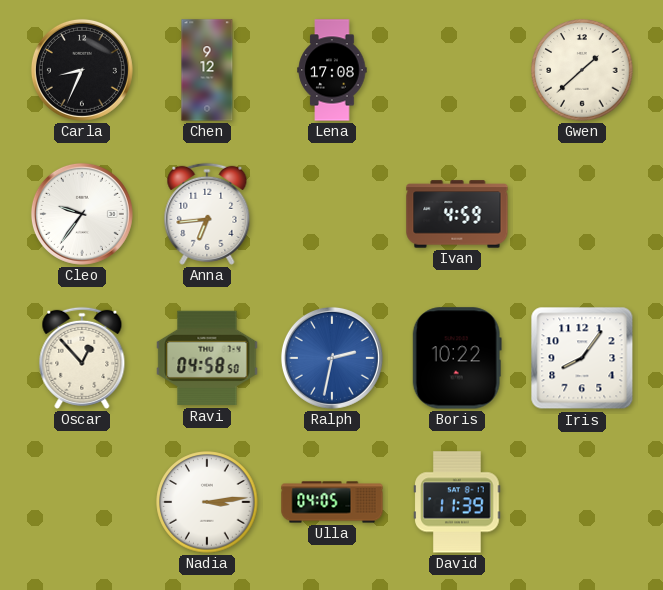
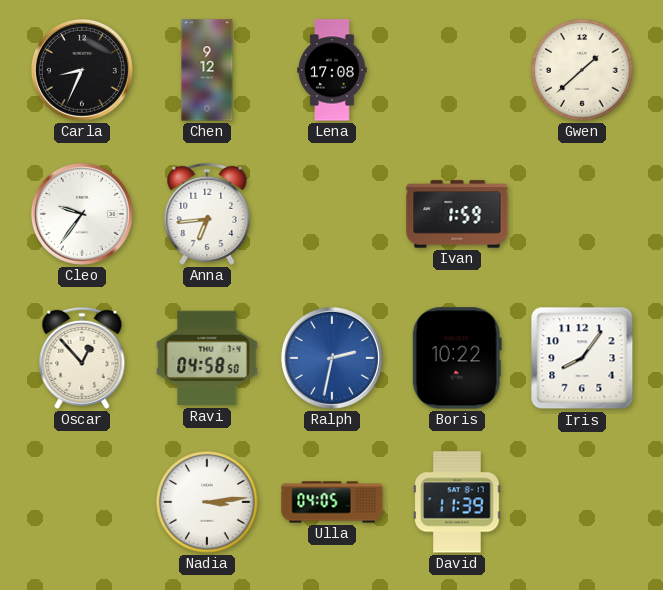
Ivan: 4:59 -> 1:59
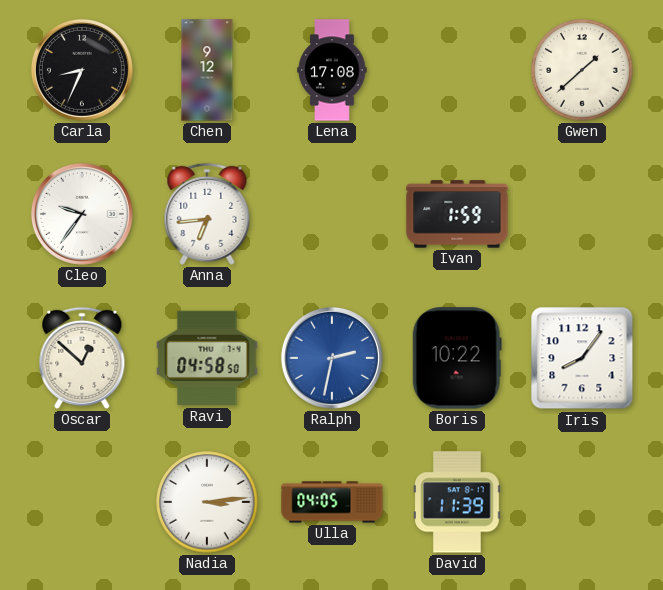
Oscar: 12:53 -> 12:52
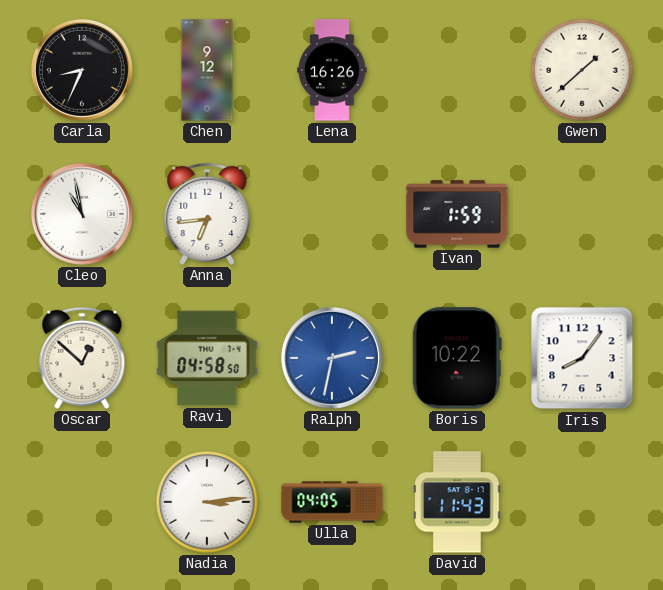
Lena: 17:08 -> 16:26
Cleo: 9:36 -> 10:58
David: 11:39 -> 11:43
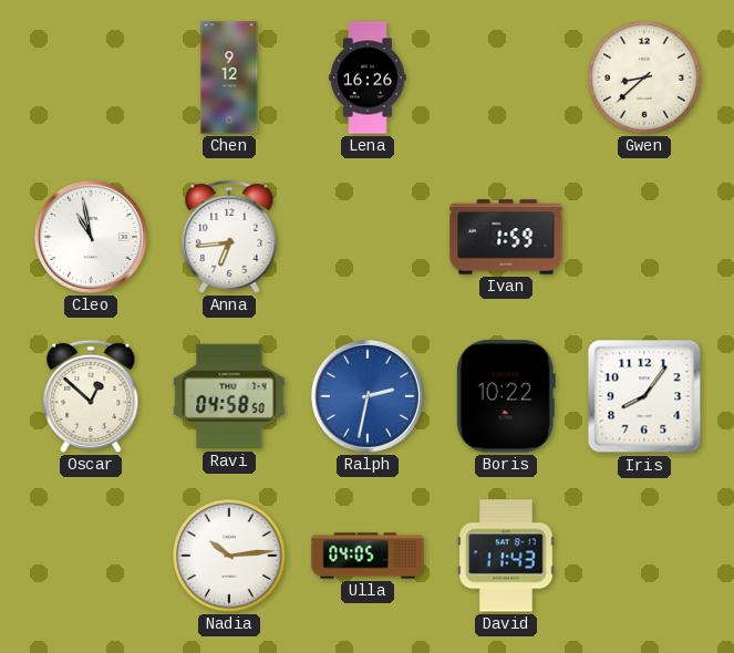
Carla: 8:34 -> none
Gwen: 1:38 -> 8:38
Nadia: 3:14 -> 10:14
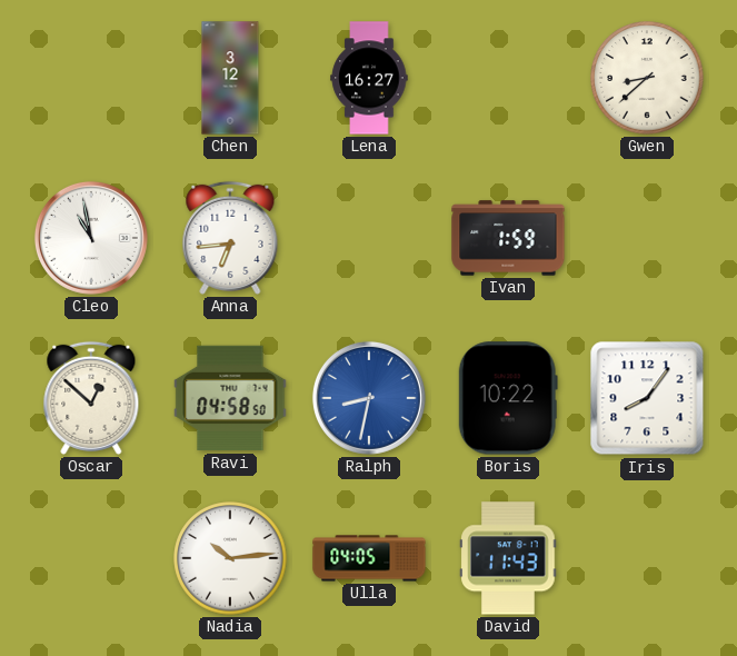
Chen: 9:12 -> 3:12
Lena: 16:26 -> 16:27
Ralph: 2:32 -> 8:32
